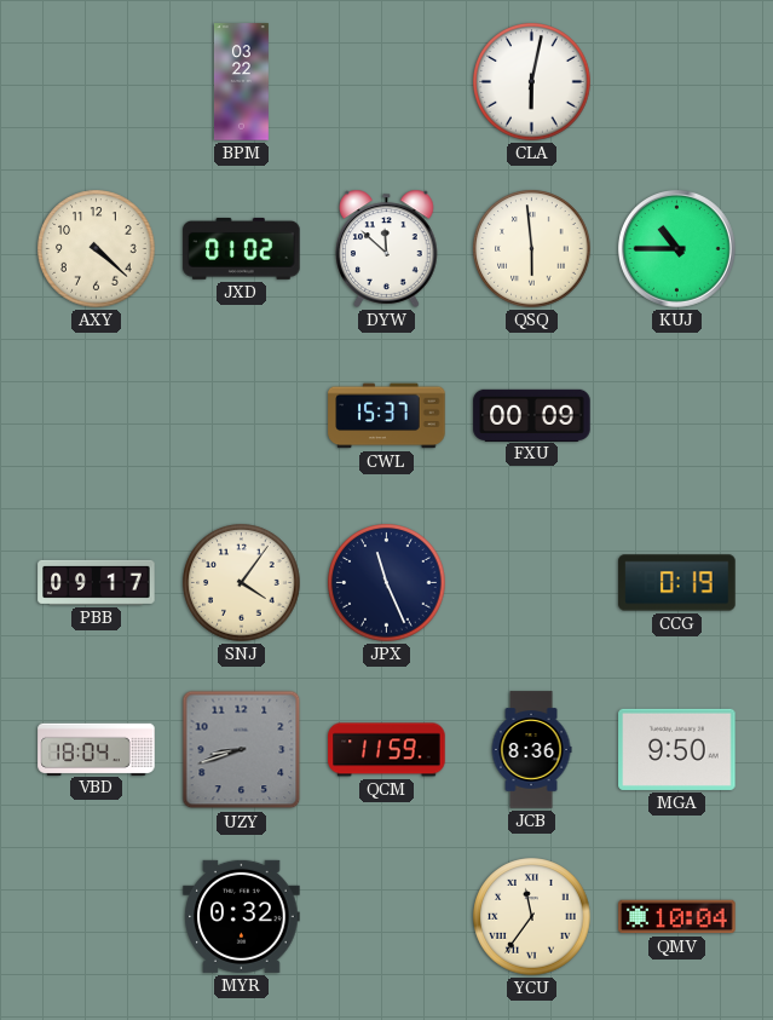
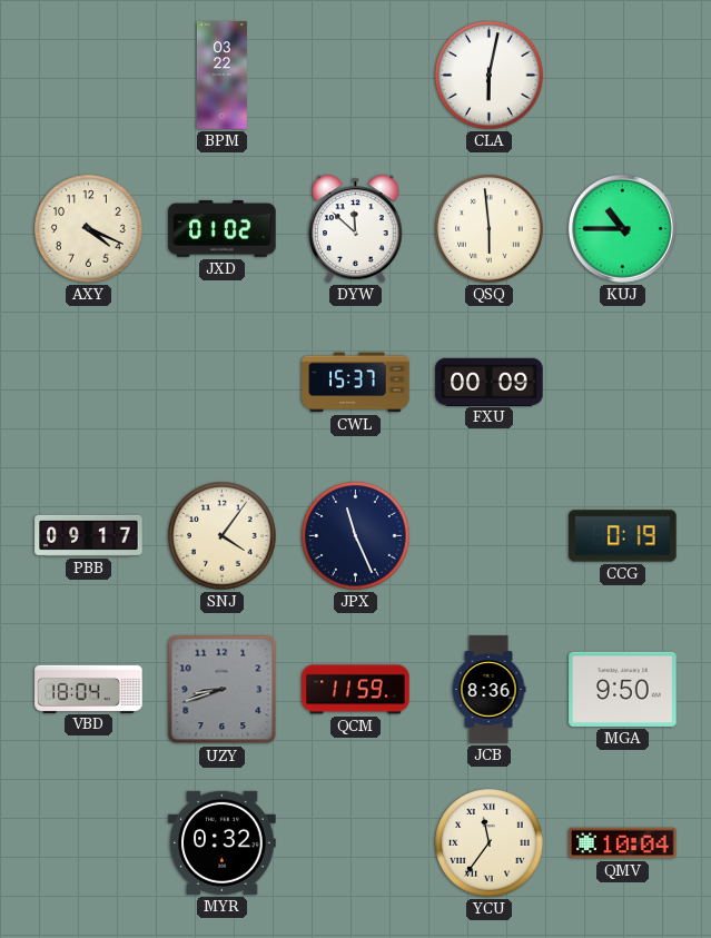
AXY: 4:22 -> 4:19
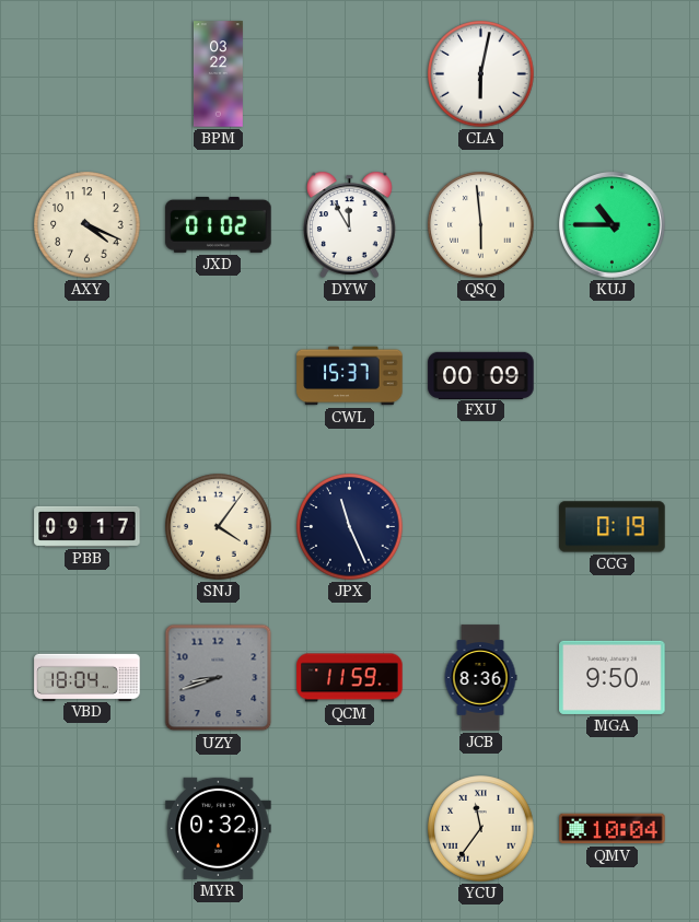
DYW: 11:52 -> 11:55
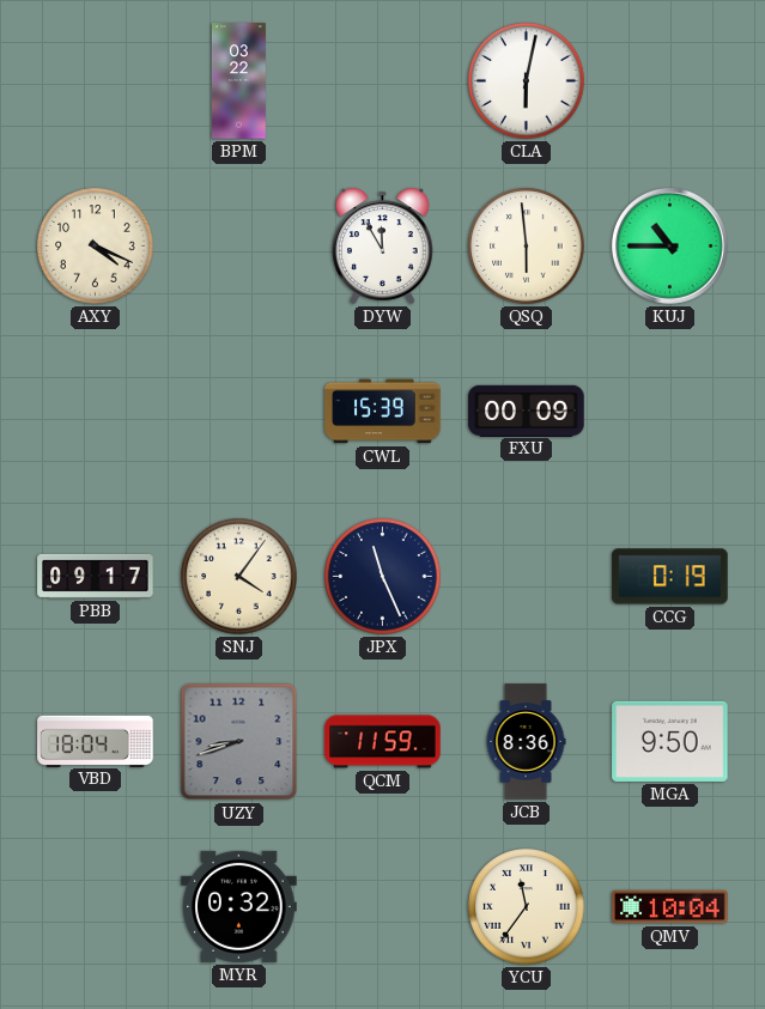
JXD: 01:02 -> none
CWL: 15:37 -> 15:39
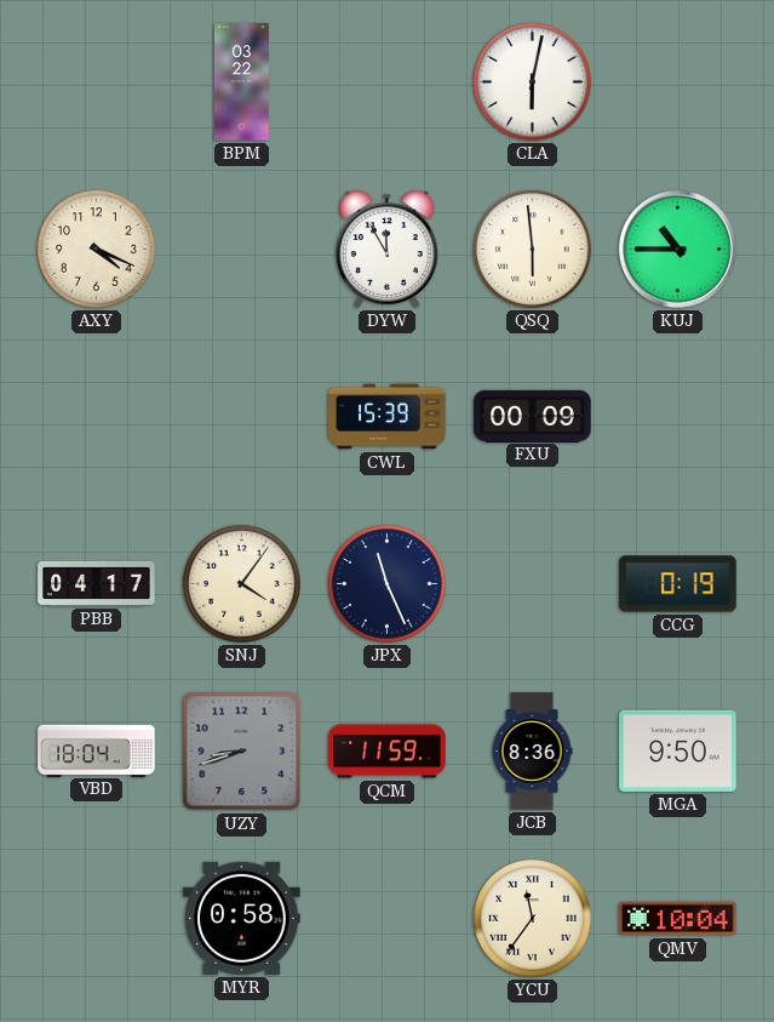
PBB: 09:17 -> 04:17
MYR: 0:32 -> 0:58
